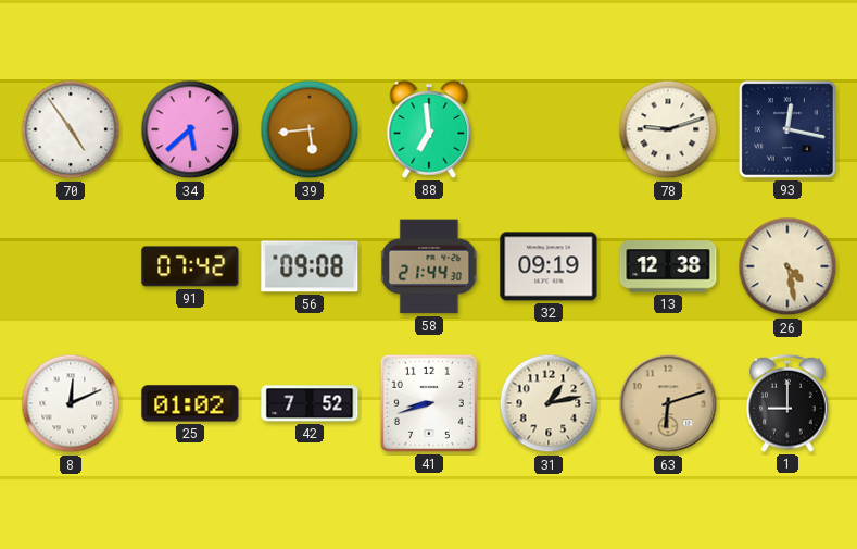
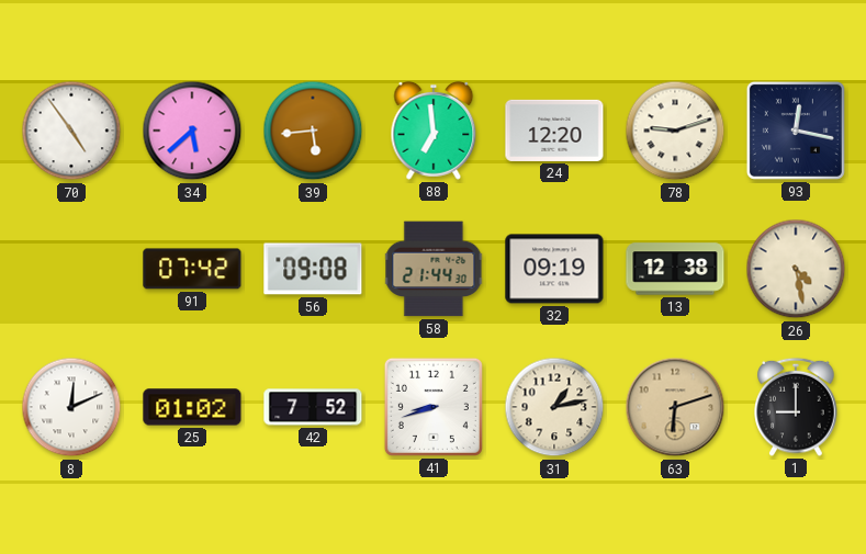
24: none -> 12:20
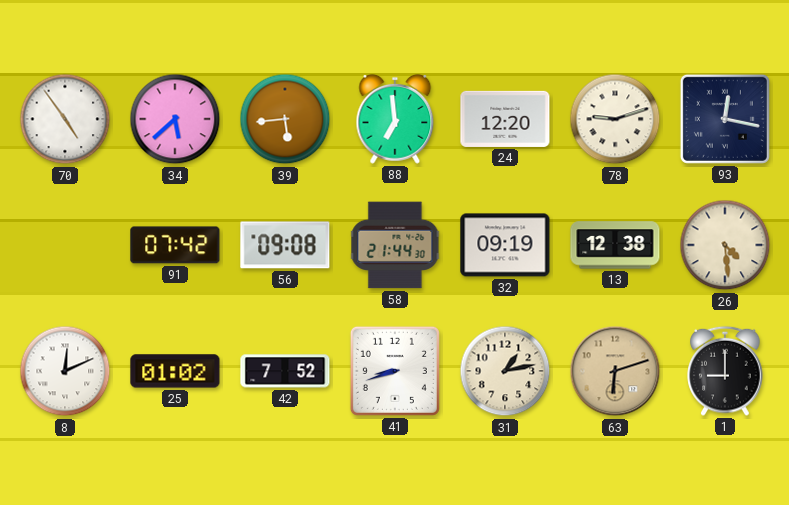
26: 4:28 -> 4:29
